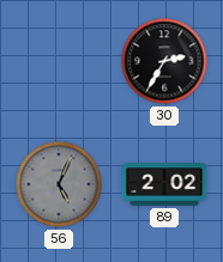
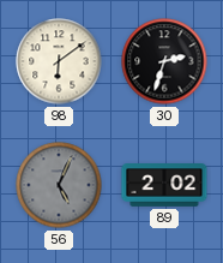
98: none -> 6:09
30: 2:35 -> 2:33
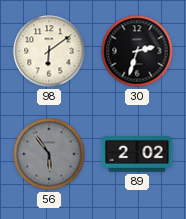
56: 5:04 -> 5:54
